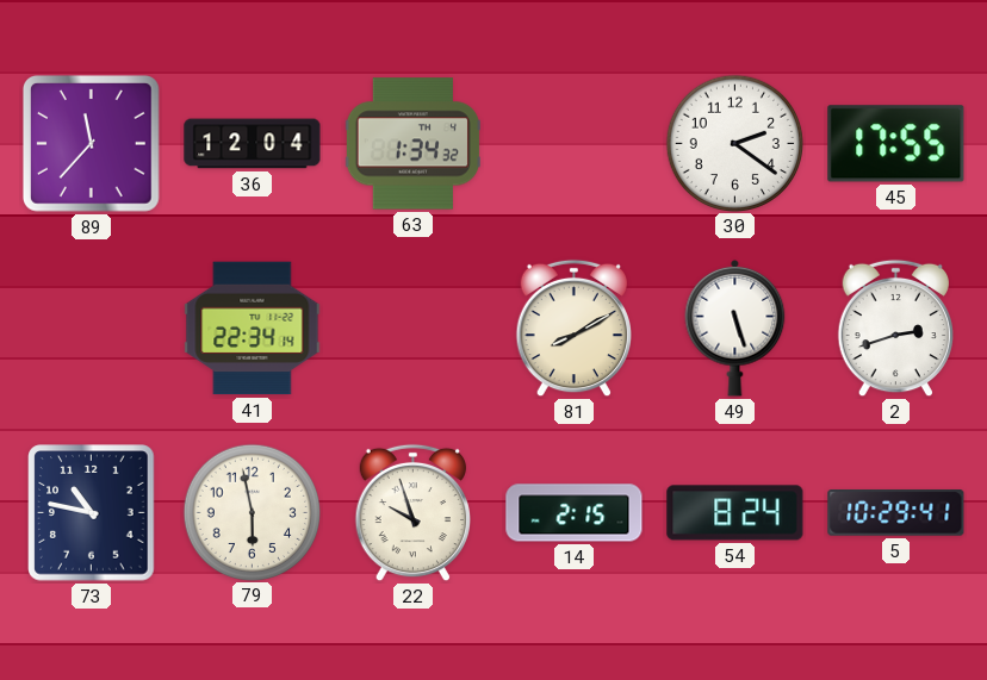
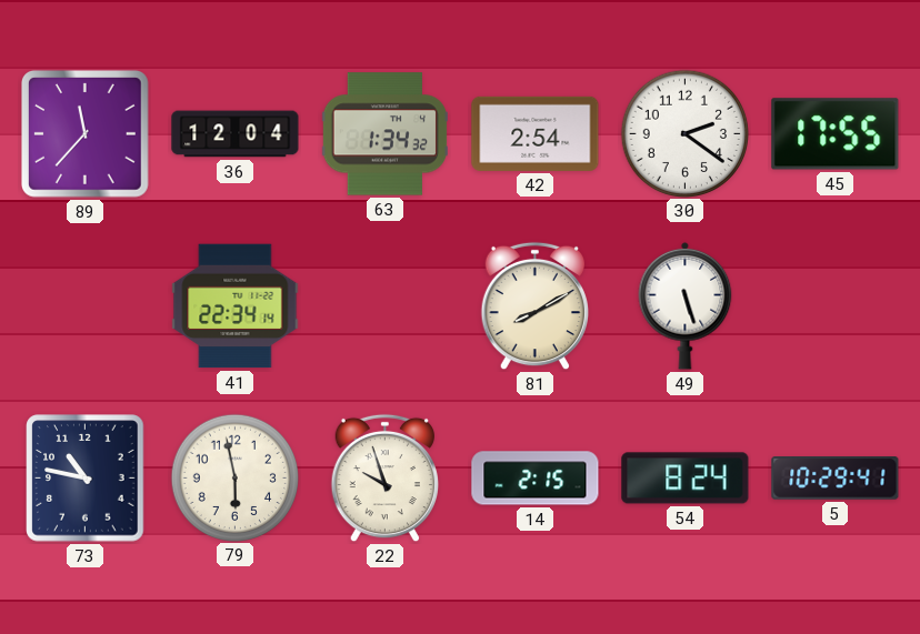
42: none -> 2:54
2: 2:42 -> none
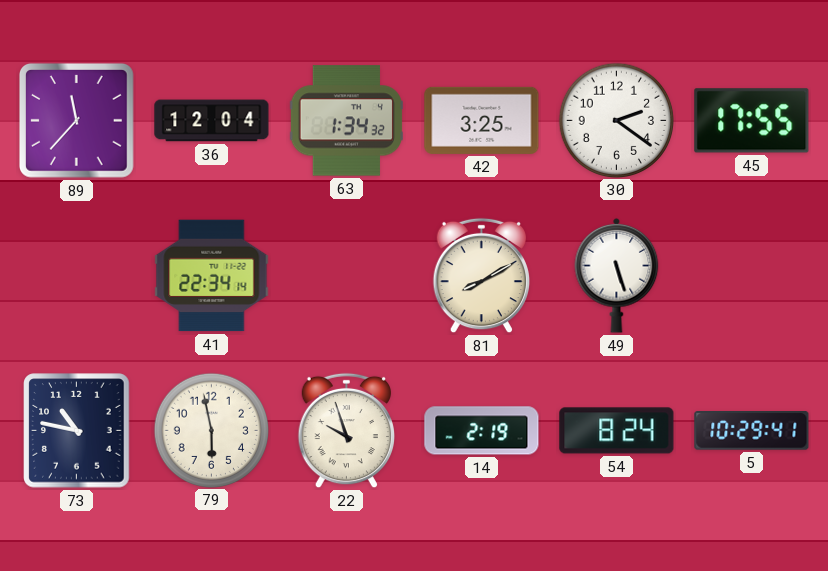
42: 2:54 -> 3:25
14: 2:15 -> 2:19
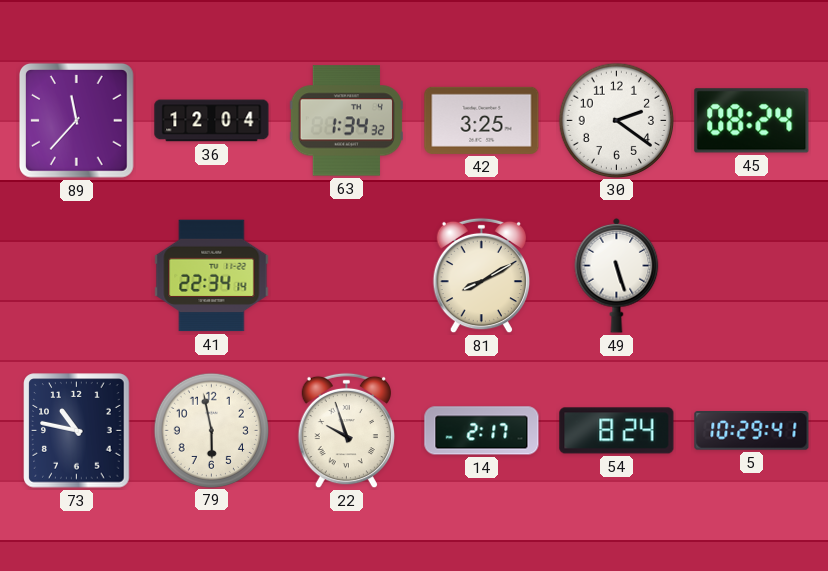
45: 17:55 -> 08:24
14: 2:19 -> 2:17
